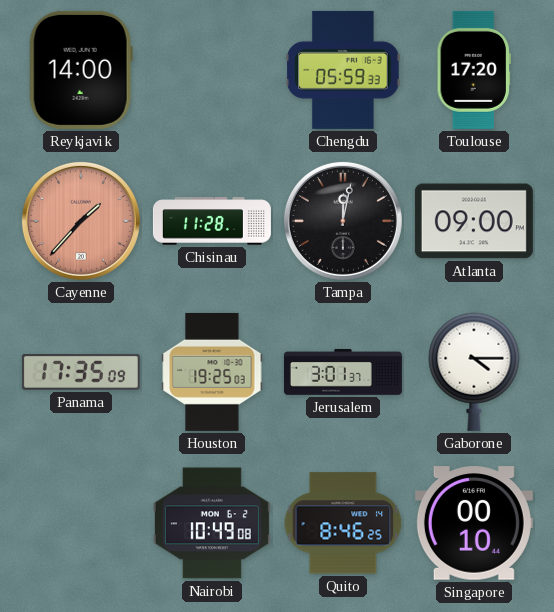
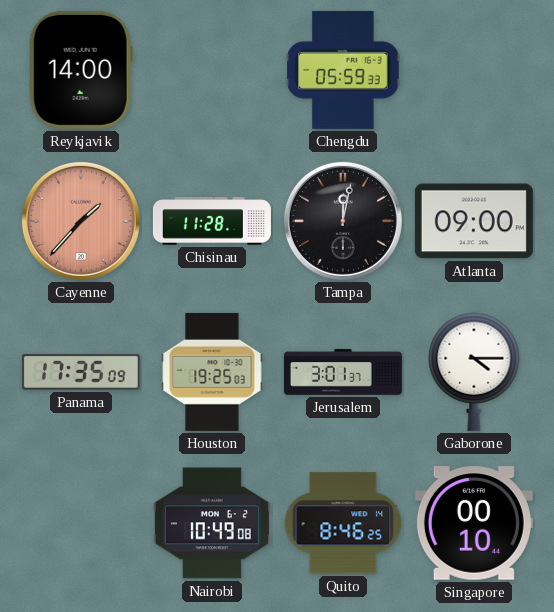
Toulouse: 17:20 -> none
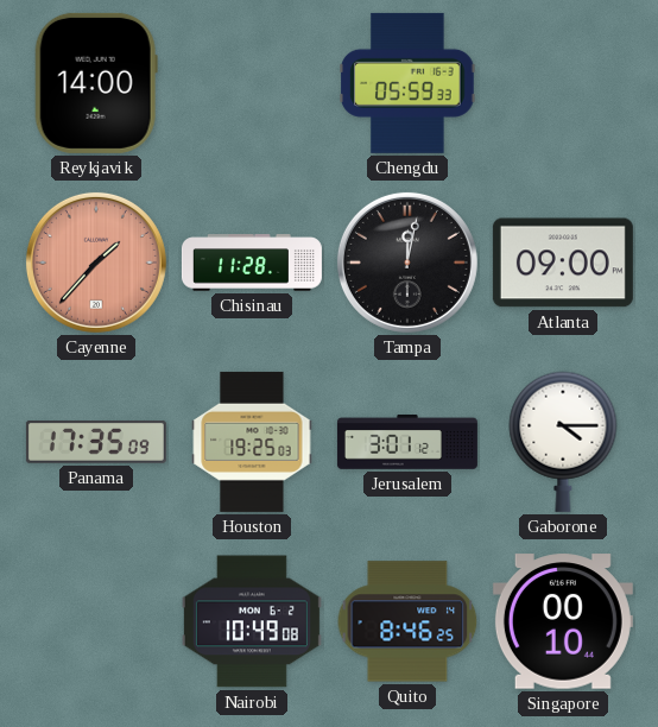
Jerusalem: 3:01:37 -> 3:01:12
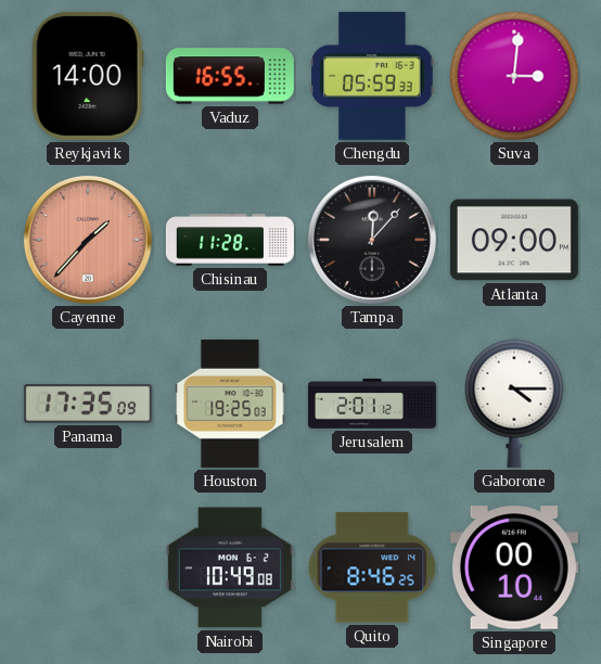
Vaduz: none -> 16:55
Suva: none -> 3:01
Tampa: 12:02 -> 12:07
Jerusalem: 3:01 -> 2:01
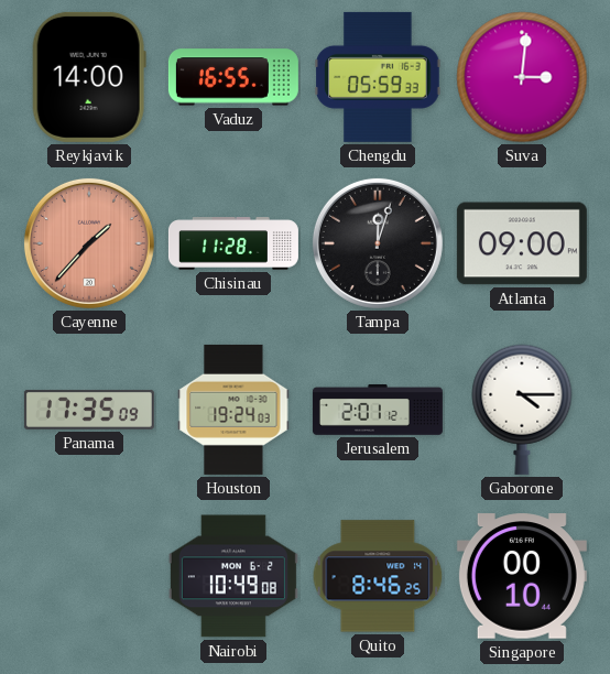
Tampa: 12:07 -> 12:03
Houston: 19:25 -> 19:24
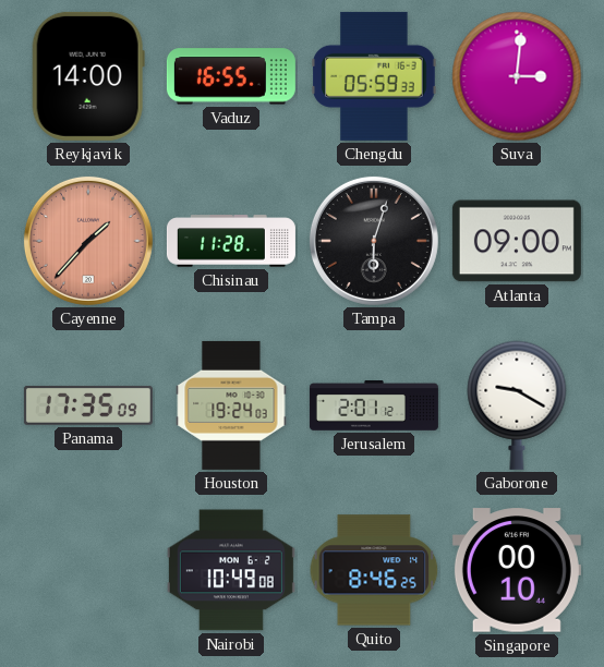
Tampa: 12:03 -> 6:03
Gaborone: 4:15 -> 9:20
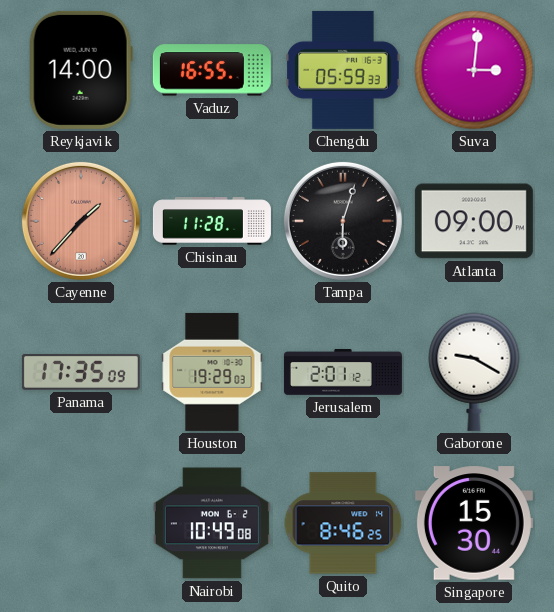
Houston: 19:24 -> 19:29
Singapore: 00:10 -> 15:30
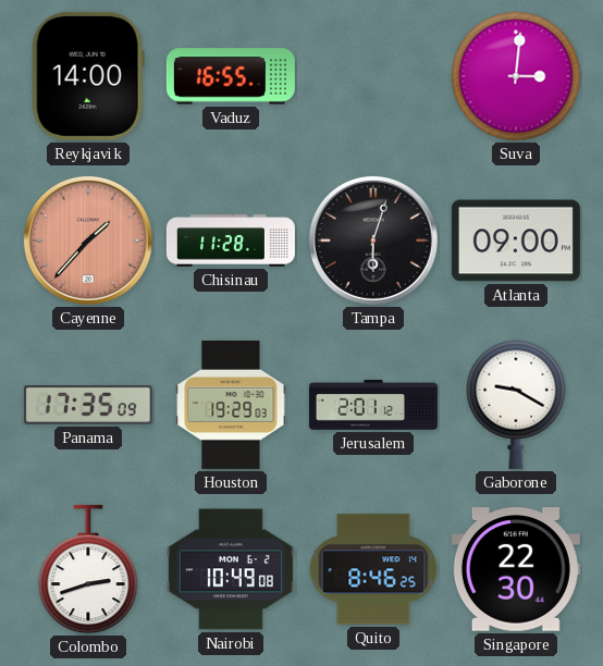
Chengdu: 05:59 -> none
Colombo: none -> 2:42
Singapore: 15:30 -> 22:30
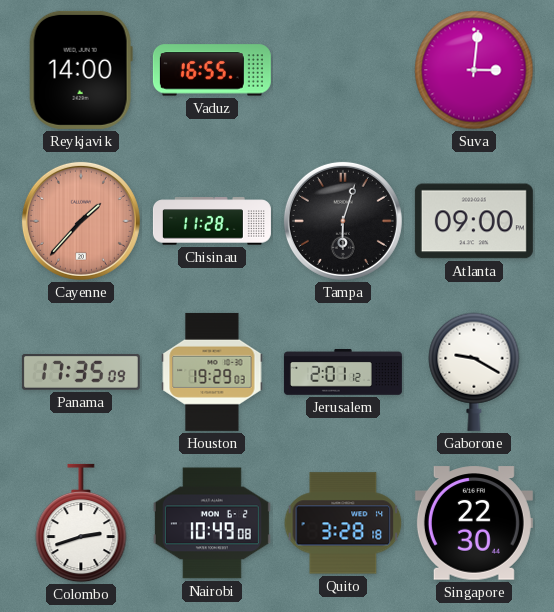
Quito: 8:46 -> 3:28
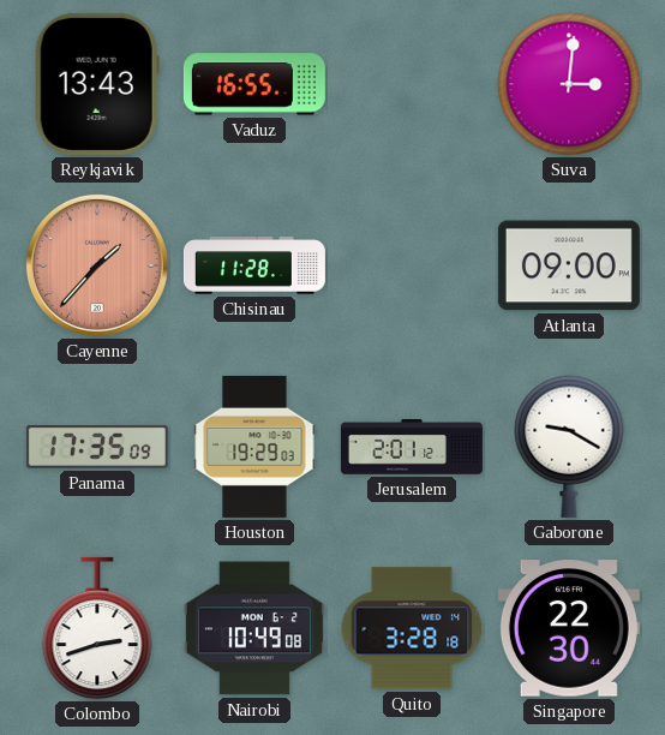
Reykjavik: 14:00 -> 13:43
Tampa: 6:03 -> none
